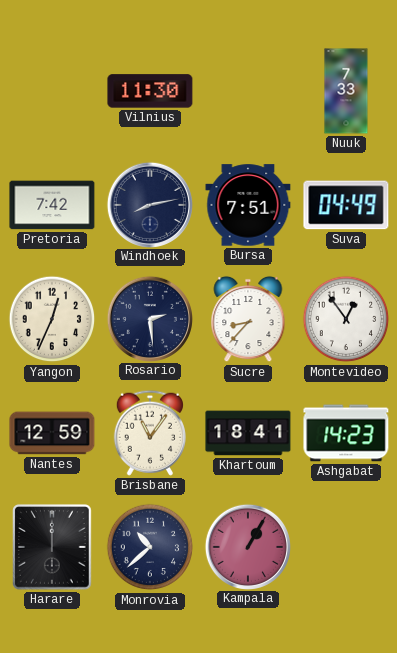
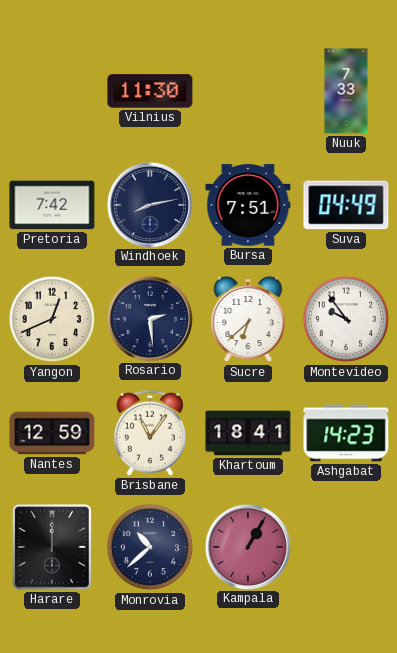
Yangon: 12:34 -> 12:41
Sucre: 8:37 -> 6:38
Montevideo: 12:54 -> 9:54
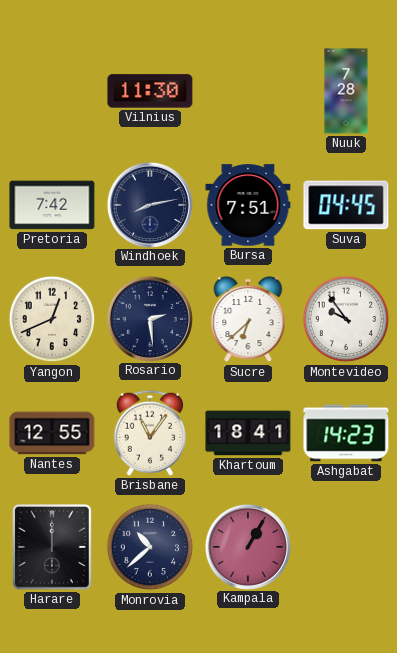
Nuuk: 7:33 -> 7:28
Suva: 04:49 -> 04:45
Nantes: 12:59 -> 12:55
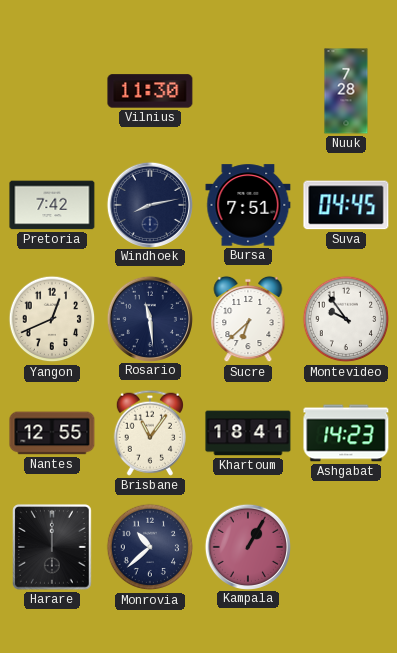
Rosario: 2:29 -> 11:29
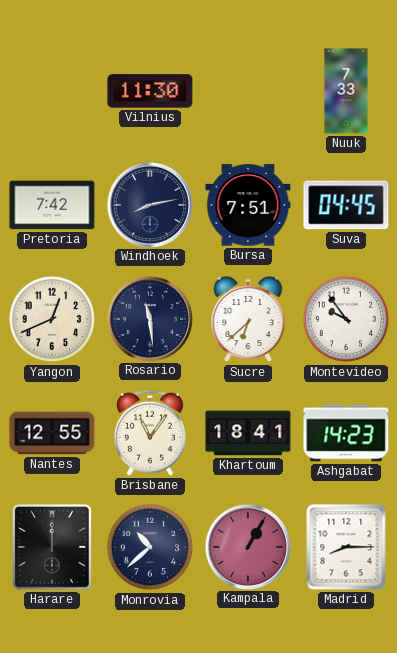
Nuuk: 7:28 -> 7:33
Madrid: none -> 8:15
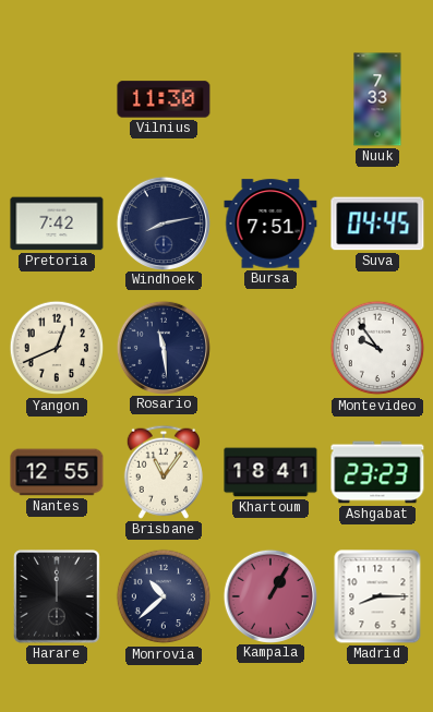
Sucre: 6:38 -> none
Ashgabat: 14:23 -> 23:23
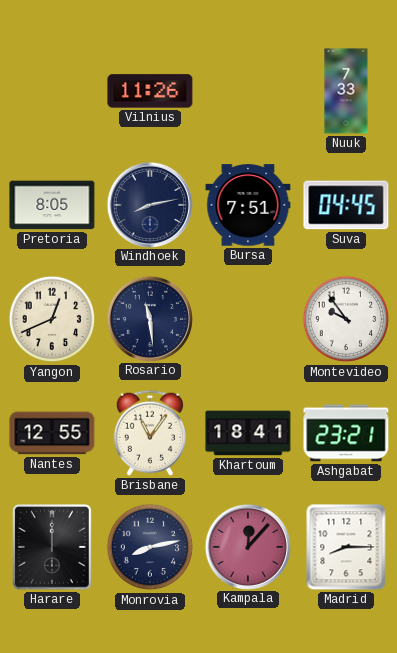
Vilnius: 11:30 -> 11:26
Pretoria: 7:42 -> 8:05
Ashgabat: 23:23 -> 23:21
Monrovia: 10:38 -> 8:13
Kampala: 1:05 -> 12:07
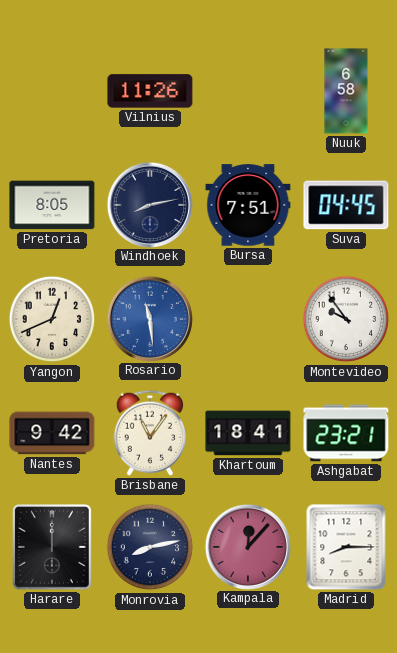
Nuuk: 7:33 -> 6:58
Rosario dial: navy -> blue
Nantes: 12:55 -> 9:42
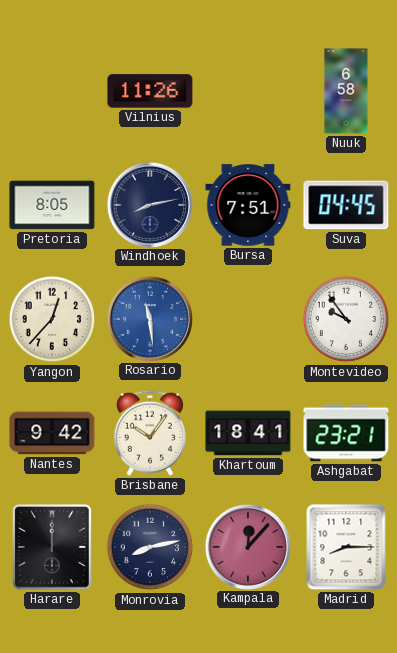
Yangon: 12:41 -> 12:37
Brisbane: 11:06 -> 10:06
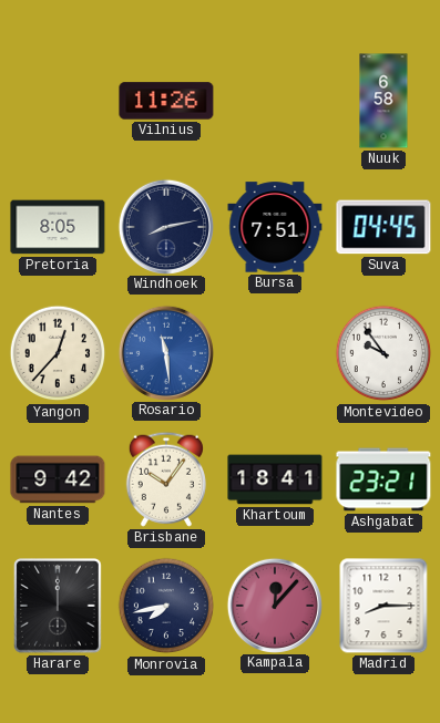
Monrovia: 8:13 -> 7:43
